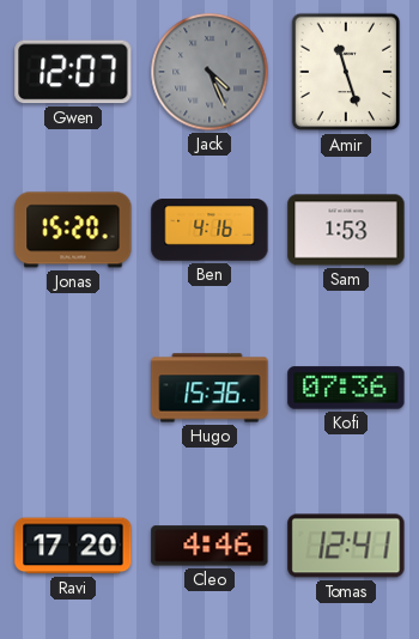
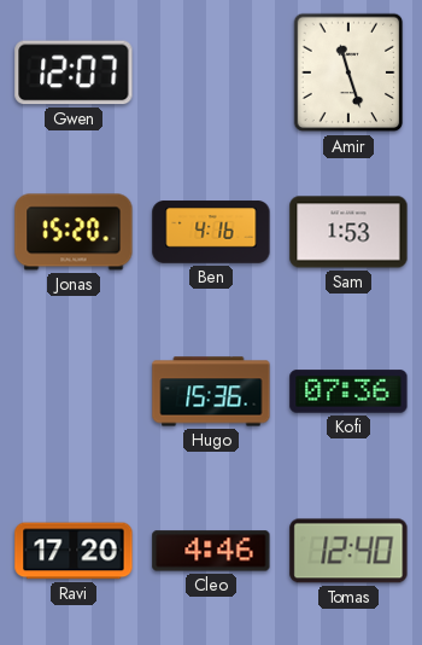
Jack: 4:26 -> none
Tomas: 12:41 -> 12:40
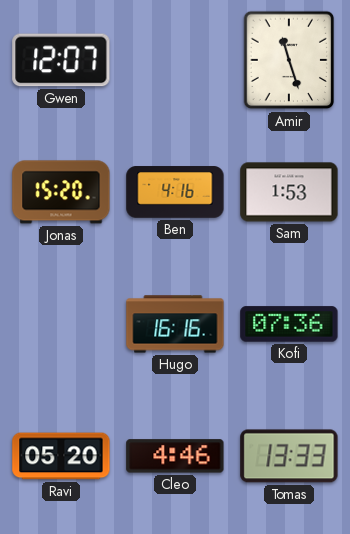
Hugo: 15:36 -> 16:16
Ravi: 17:20 -> 05:20
Tomas: 12:40 -> 13:33
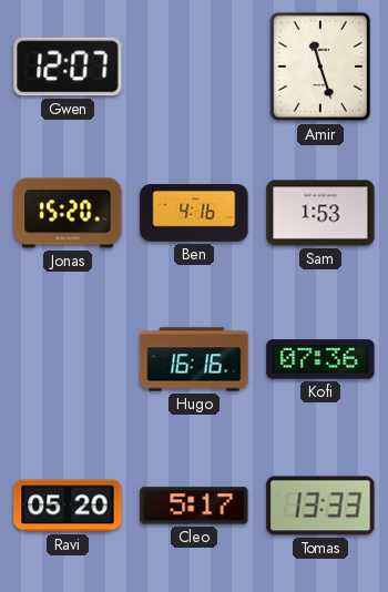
Cleo: 4:46 -> 5:17
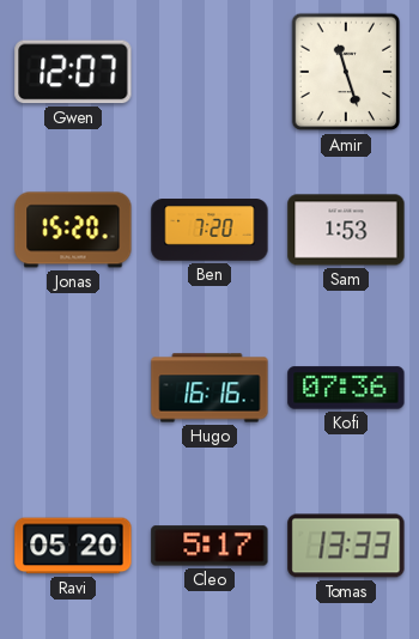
Ben: 4:16 -> 7:20
